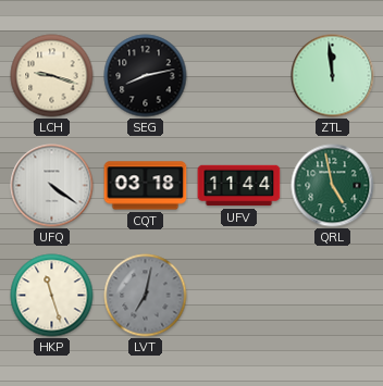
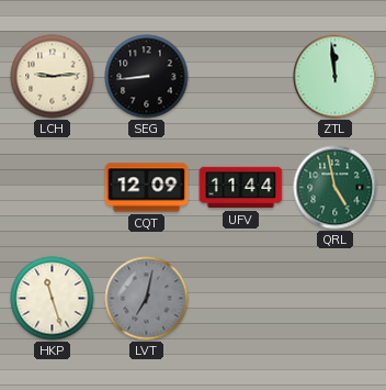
LCH: 9:18 -> 9:14
SEG: 8:13 -> 8:44
UFQ: 4:21 -> none
CQT: 03:18 -> 12:09
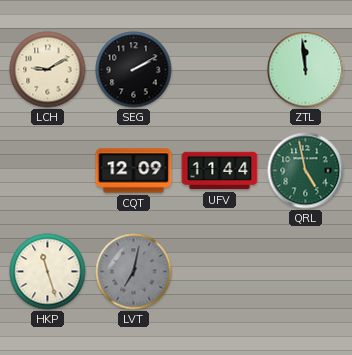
LCH: 9:14 -> 9:10
SEG: 8:44 -> 2:10
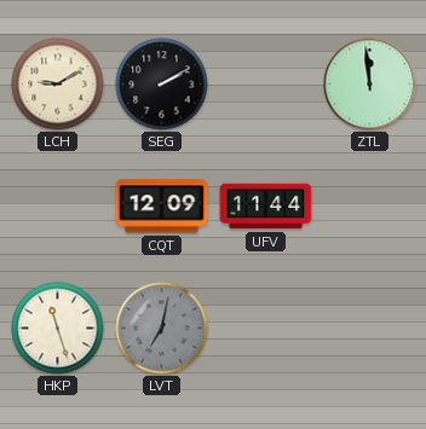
QRL: 4:58 -> none
